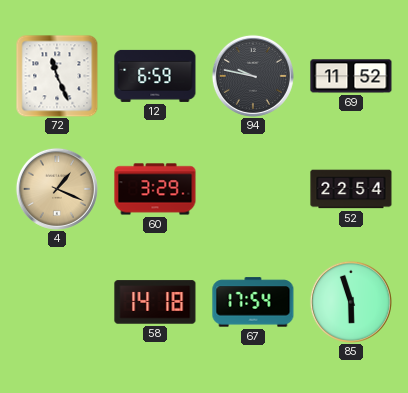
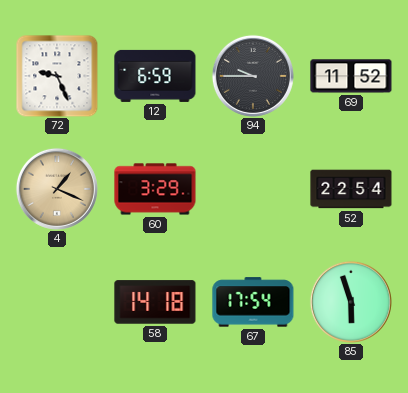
72: 11:26 -> 9:26
94: 9:47 -> 9:45
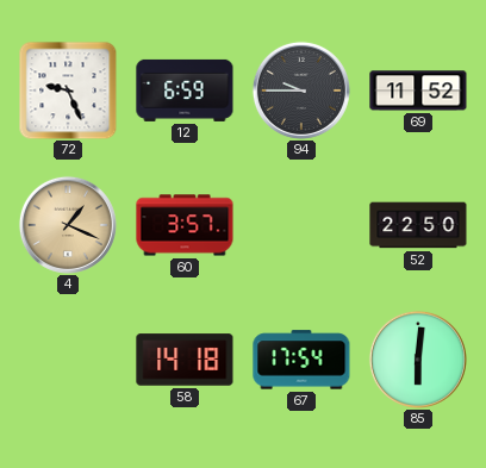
60: 3:29 -> 3:57
52: 22:54 -> 22:50
85: 5:57 -> 6:01
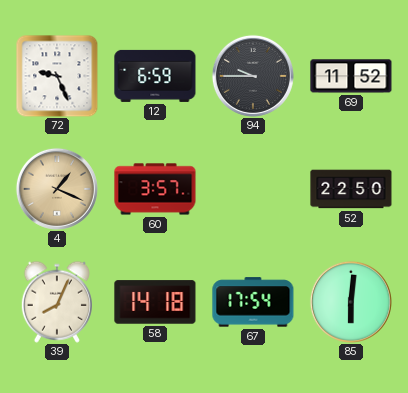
39: none -> 8:04
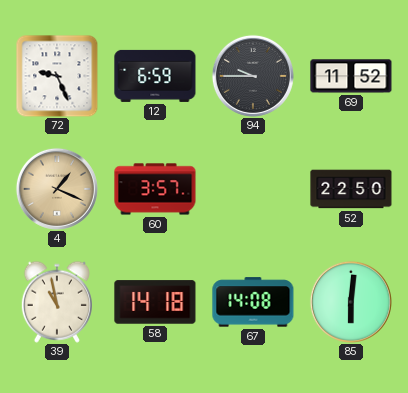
39: 8:04 -> 10:58
67: 17:54 -> 14:08
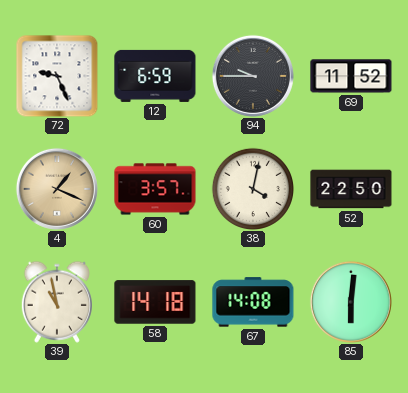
38: none -> 4:02
